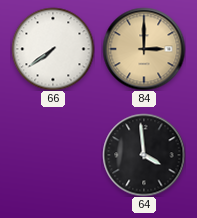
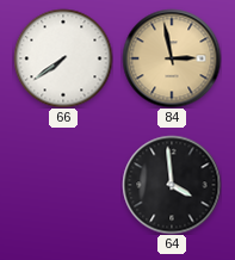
84: 3:00 -> 2:58
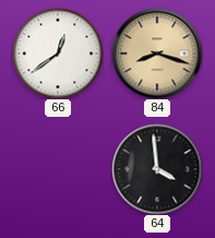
66: 7:39 -> 12:39
84: 2:58 -> 8:18
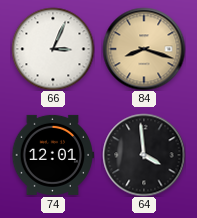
66: 12:39 -> 3:04
74: none -> 12:01
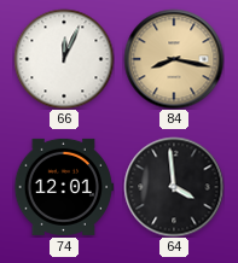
66: 3:04 -> 12:04
84: 8:18 -> 8:17
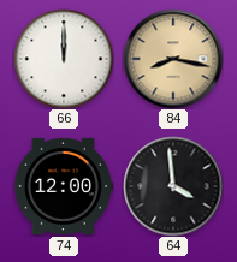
66: 12:04 -> 12:00
74: 12:01 -> 12:00
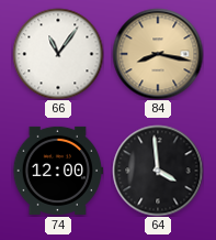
66: 12:00 -> 11:06
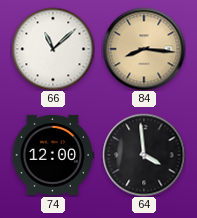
66: 11:06 -> 11:08
84: 8:17 -> 8:16
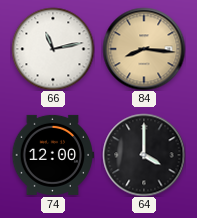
66: 11:08 -> 11:13
64: 3:59 -> 4:00
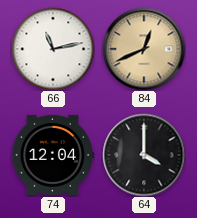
84: 8:16 -> 12:41
74: 12:00 -> 12:04
